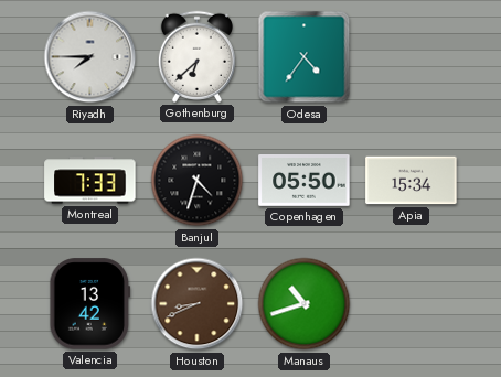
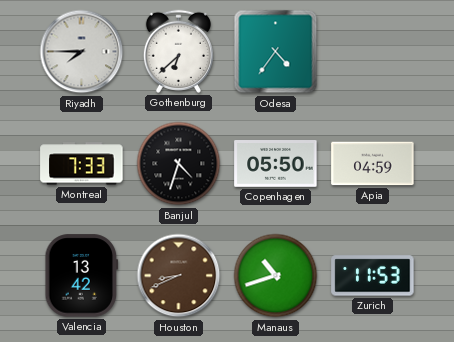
Apia: 15:34 -> 04:59
Zurich: none -> 11:53
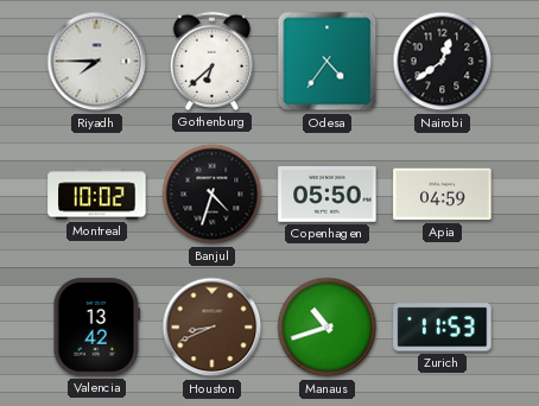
Nairobi: none -> 12:39
Montreal: 7:33 -> 10:02
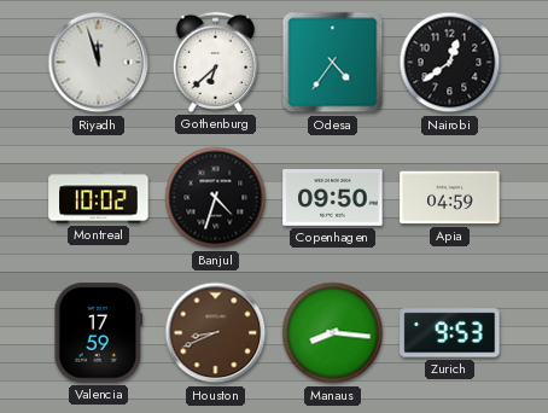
Riyadh: 7:45 -> 11:57
Copenhagen: 05:50 -> 09:50
Valencia: 13:42 -> 17:59
Manaus: 10:42 -> 8:16
Zurich: 11:53 -> 9:53
